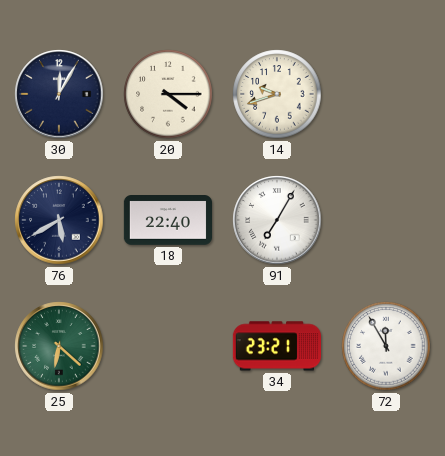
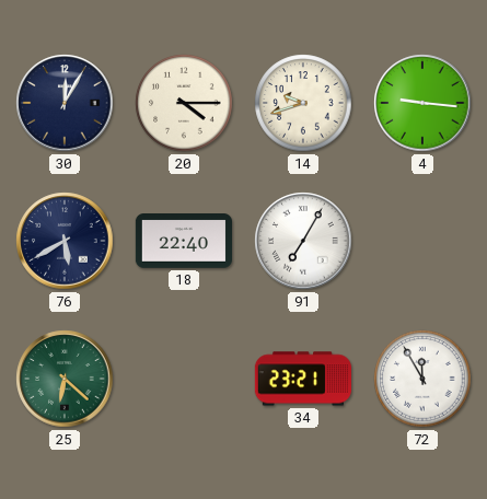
4: none -> 9:16
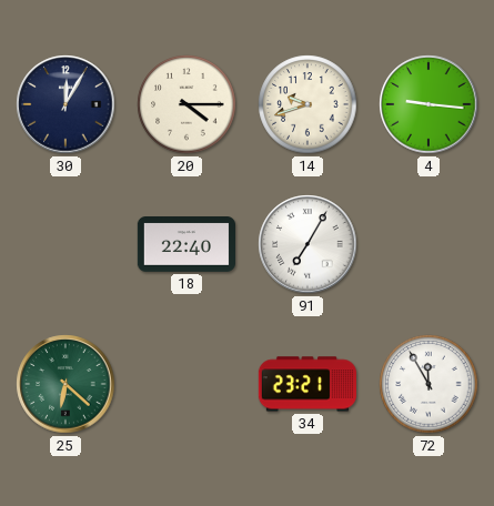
76: 5:40 -> none
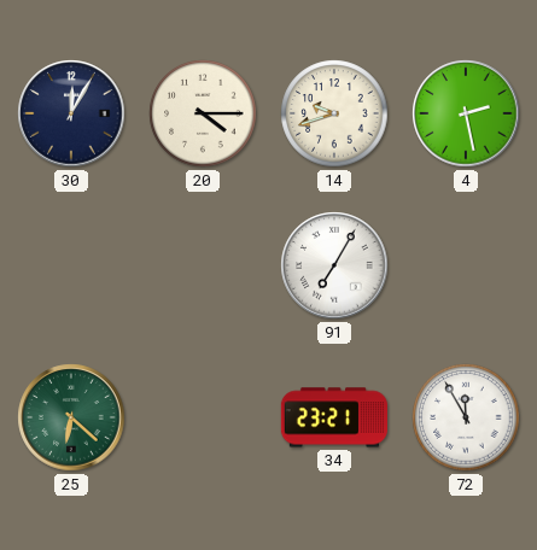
4: 9:16 -> 2:28
18: 22:40 -> none
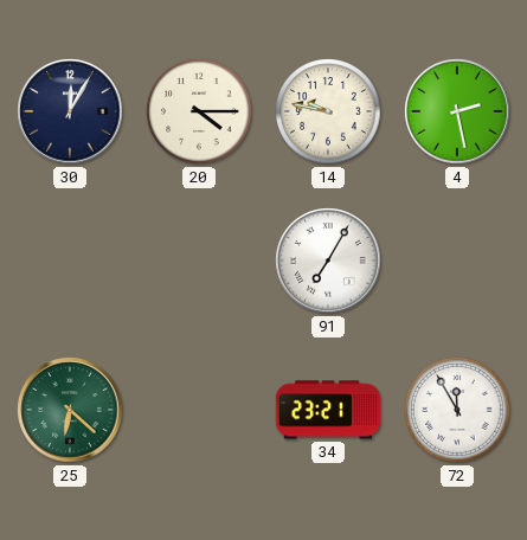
14: 9:42 -> 9:47
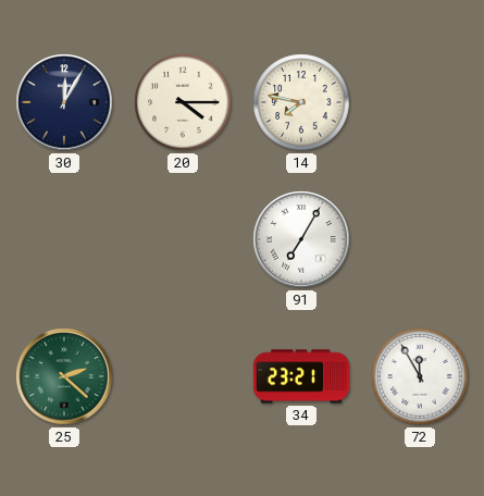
14: 9:47 -> 7:47
4: 2:28 -> none
25: 6:22 -> 2:22
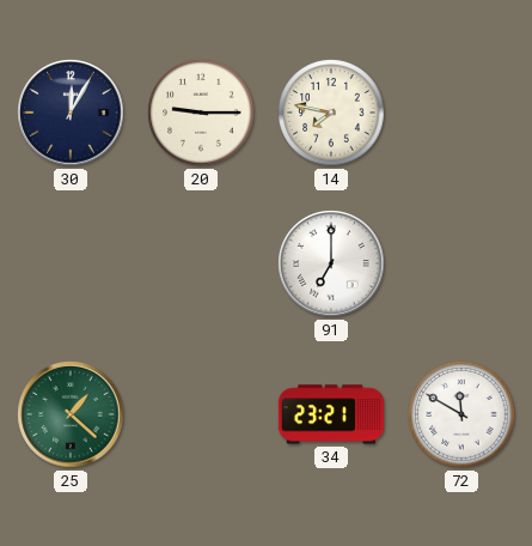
20: 4:15 -> 9:15
91: 7:05 -> 7:00
25: 2:22 -> 1:22
72: 11:55 -> 11:50
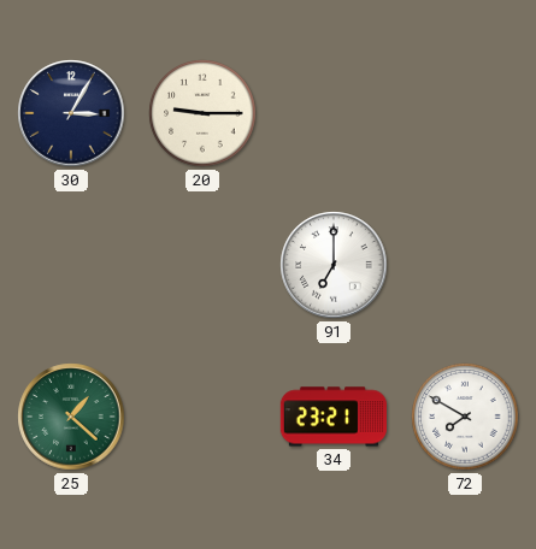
30: 12:05 -> 3:05
14: 7:47 -> none
72: 11:50 -> 7:50
